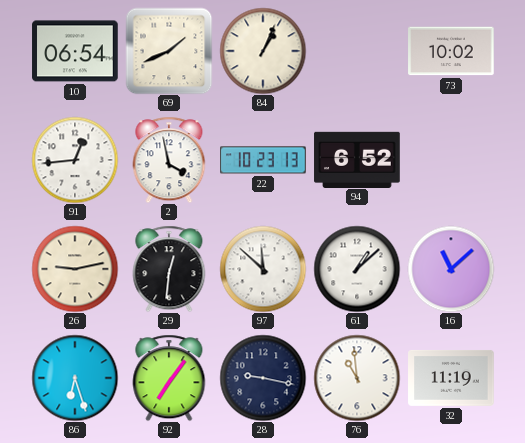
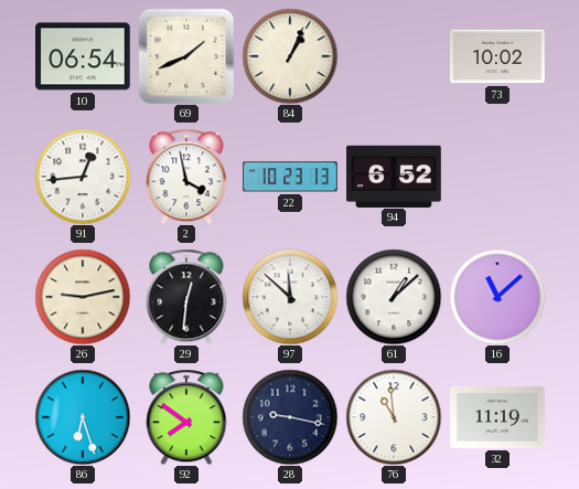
92: 7:06 -> 7:51
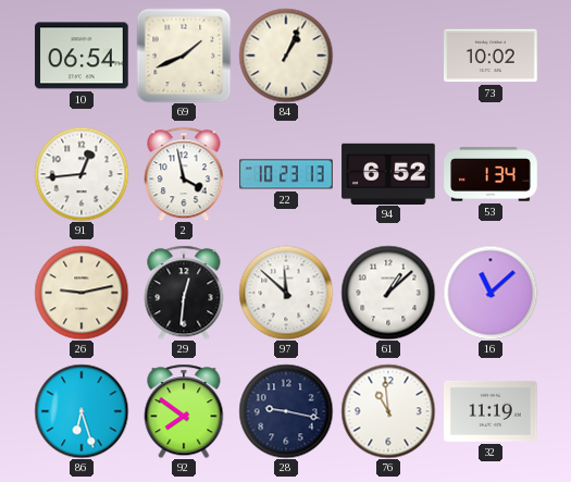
53: none -> 1:34
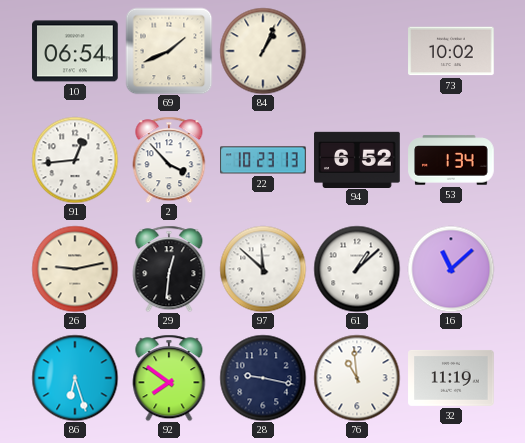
2: 3:58 -> 3:53
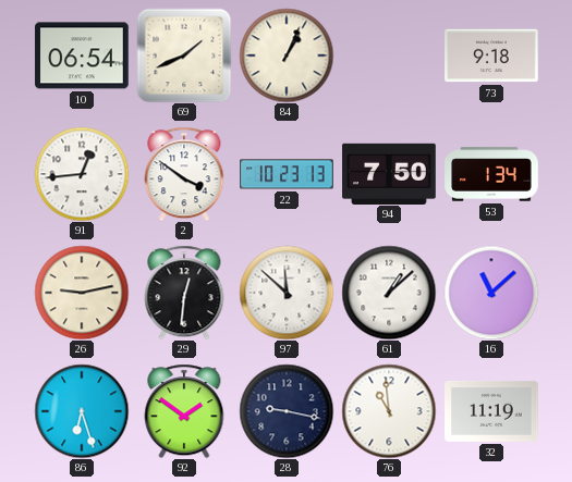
73: 10:02 -> 9:18
2: 3:53 -> 3:51
94: 6:52 -> 7:50
92: 7:51 -> 1:51
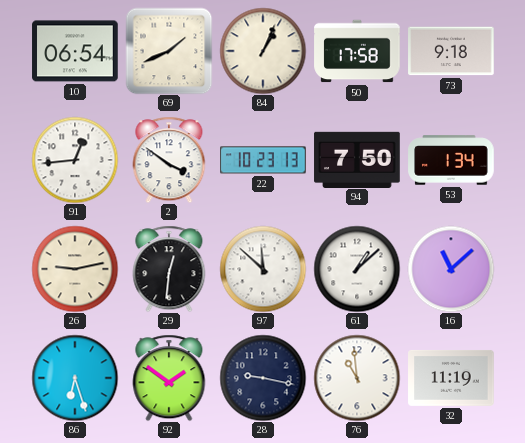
50: none -> 17:58
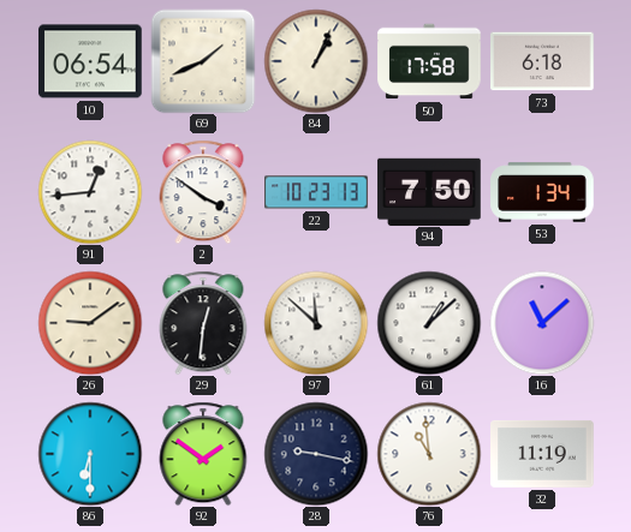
73: 9:18 -> 6:18
26: 9:13 -> 9:09
86: 6:27 -> 6:30
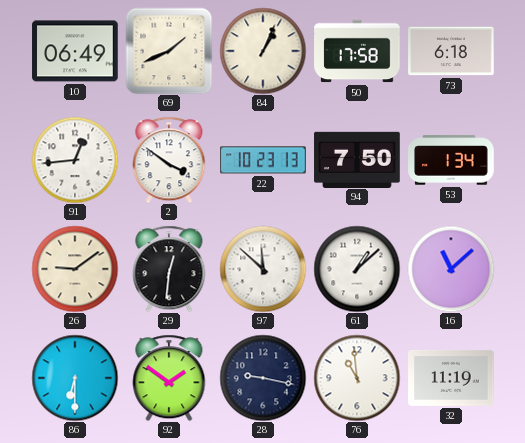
10: 06:54 -> 06:49
